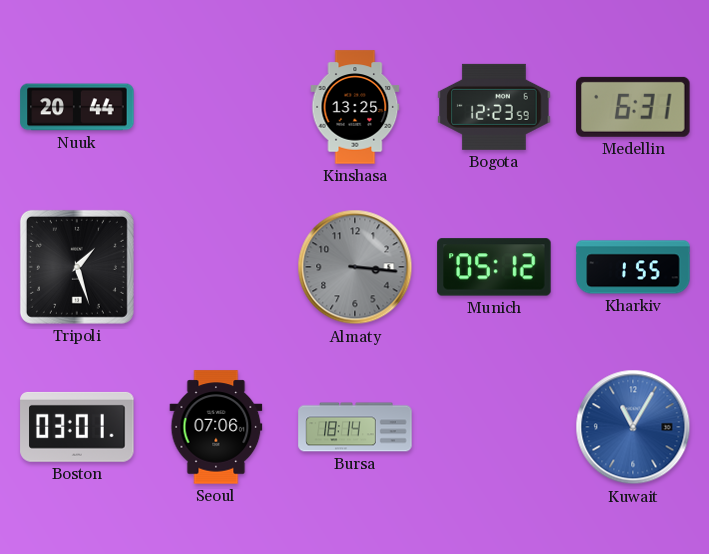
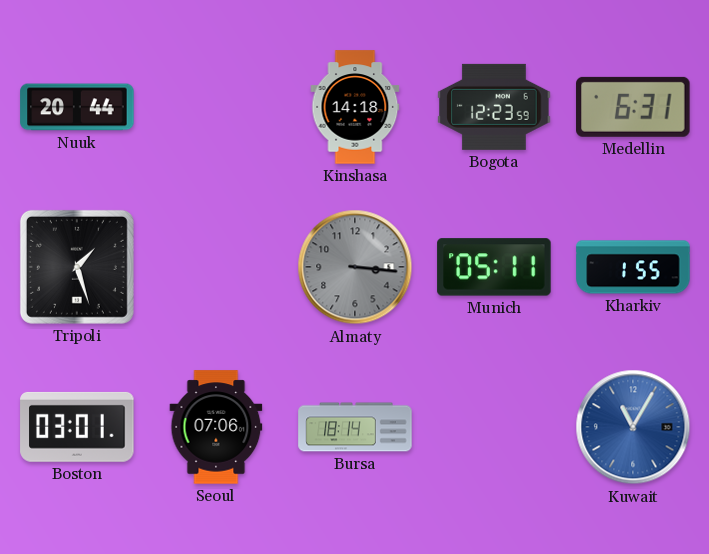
Kinshasa: 13:25 -> 14:18
Munich: 05:12 -> 05:11
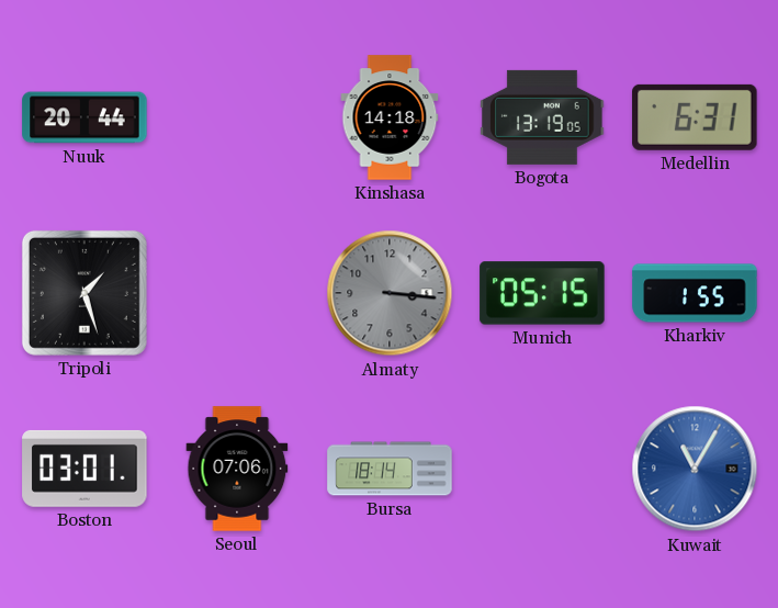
Bogota: 12:23 -> 13:19
Munich: 05:11 -> 05:15
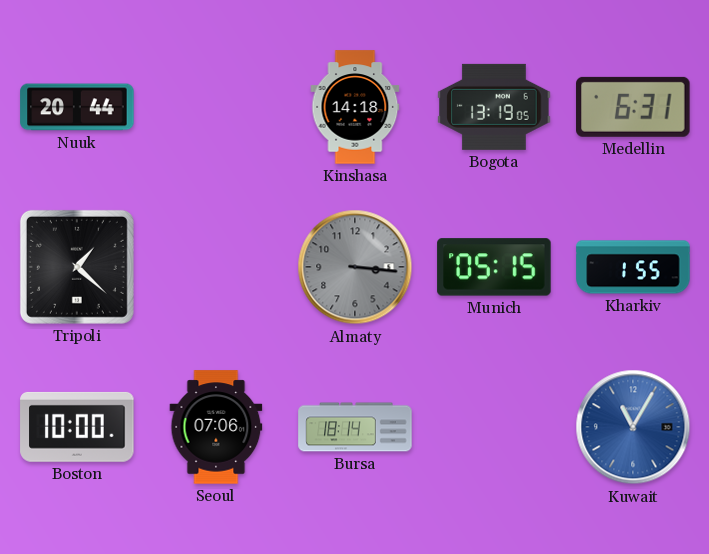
Tripoli: 1:27 -> 1:22
Boston: 03:01 -> 10:00
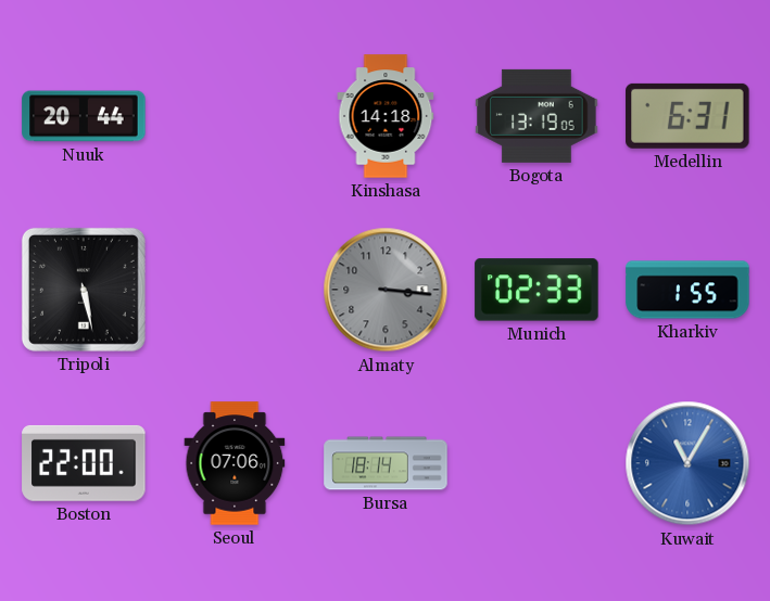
Tripoli: 1:22 -> 5:28
Munich: 05:15 -> 02:33
Boston: 10:00 -> 22:00
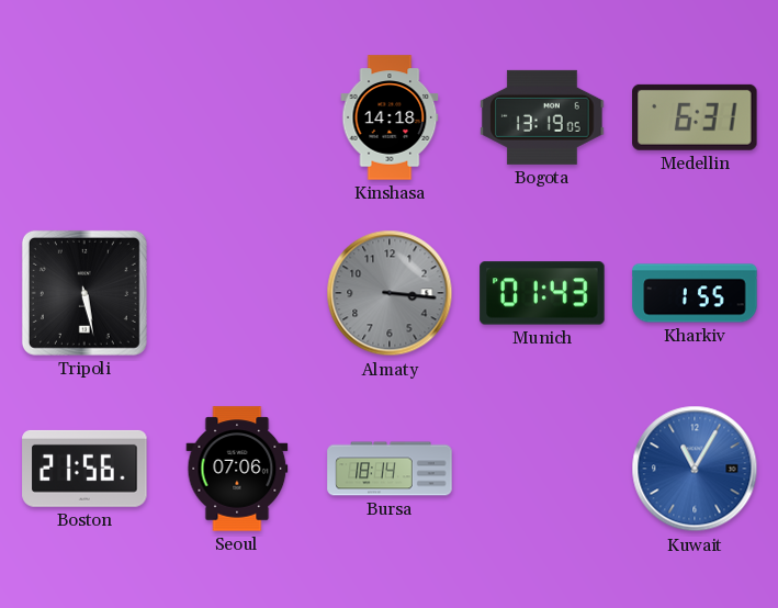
Nuuk: 20:44 -> none
Munich: 02:33 -> 01:43
Boston: 22:00 -> 21:56
